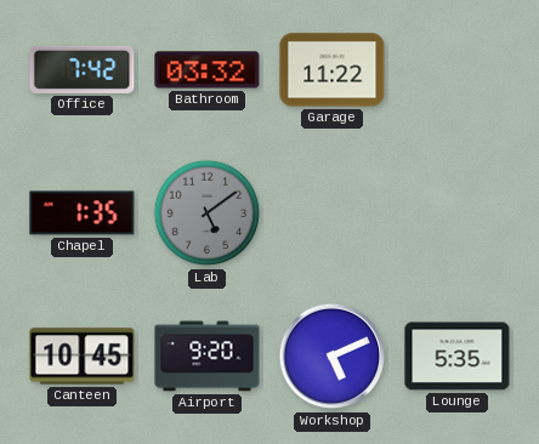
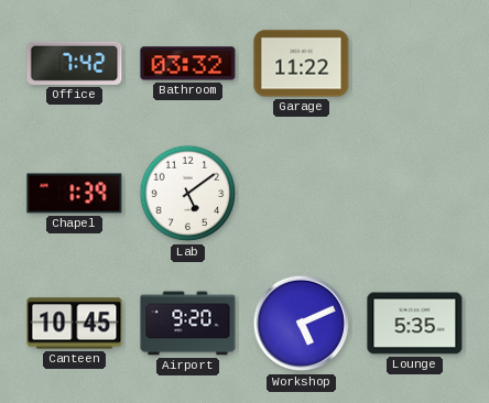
Chapel: 1:35 -> 1:39
Lab dial: grey -> white
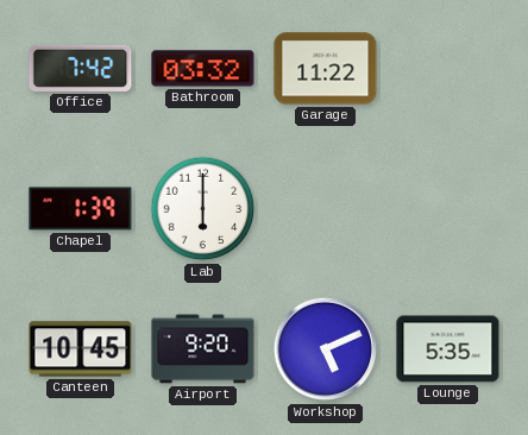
Lab: 5:09 -> 6:00
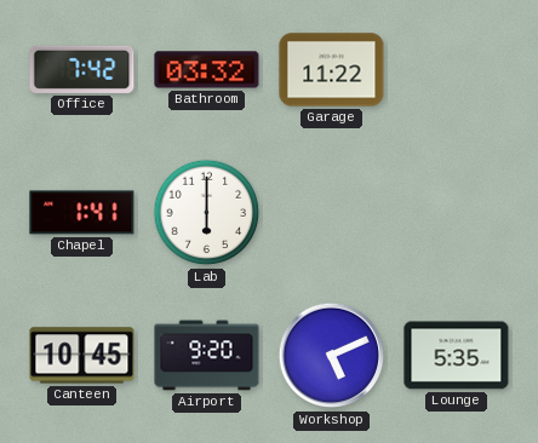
Chapel: 1:39 -> 1:41
